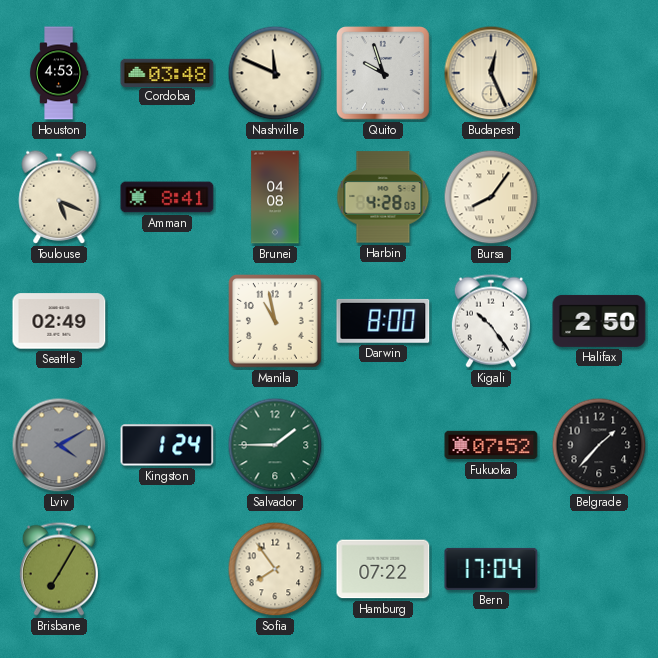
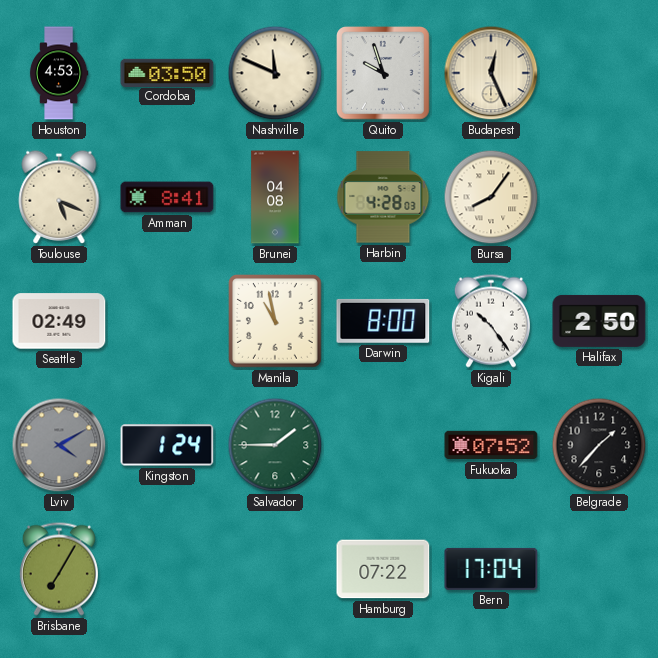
Cordoba: 03:48 -> 03:50
Sofia: 7:54 -> none
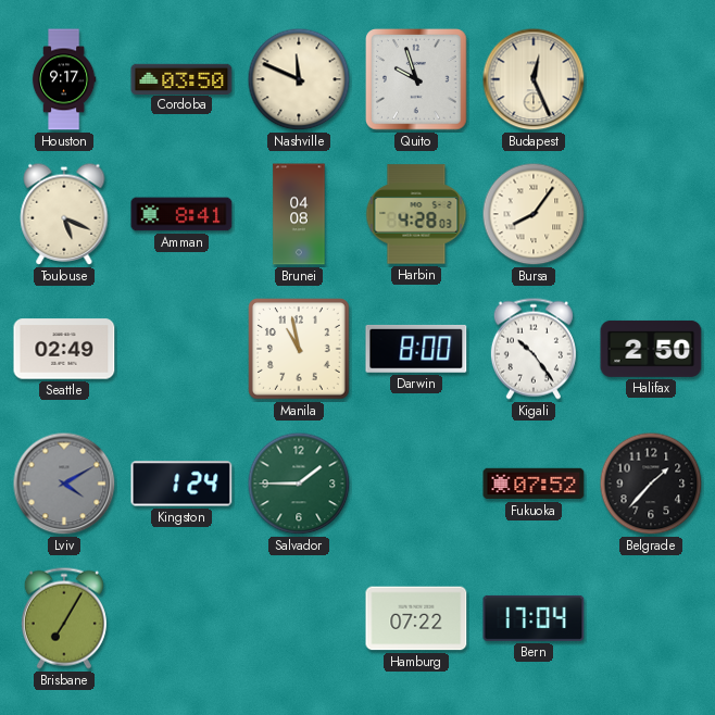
Houston: 4:53 -> 9:17
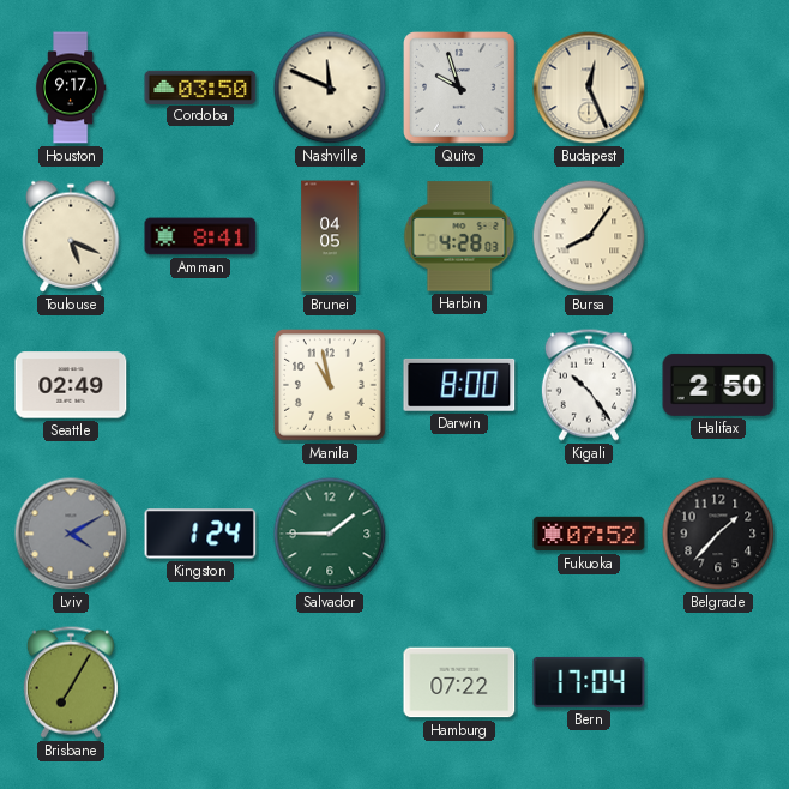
Brunei: 04:08 -> 04:05
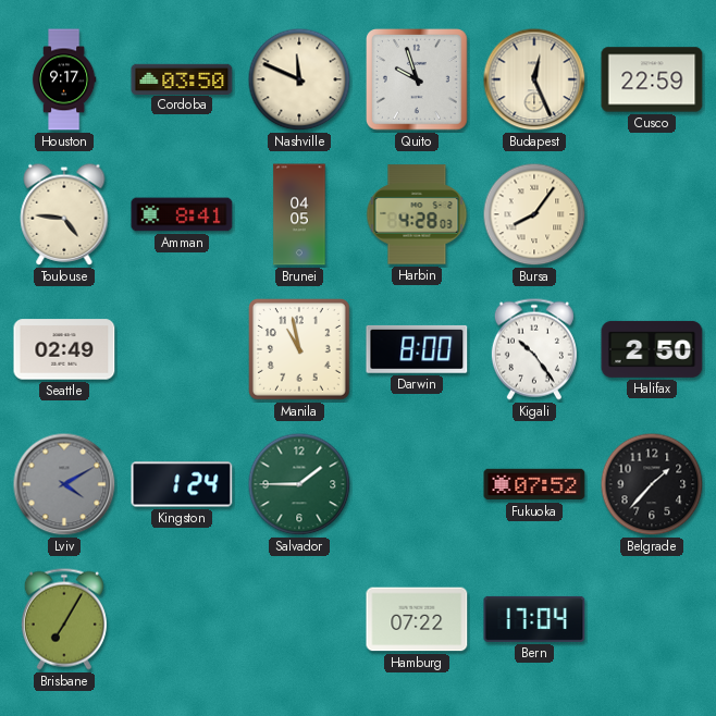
Cusco: none -> 22:59
Toulouse: 5:19 -> 4:46
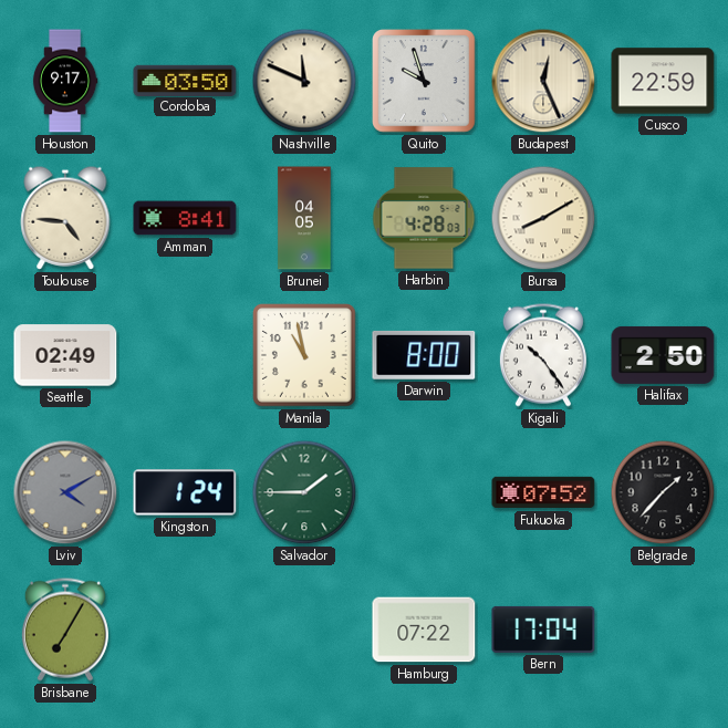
Bursa: 8:06 -> 8:10
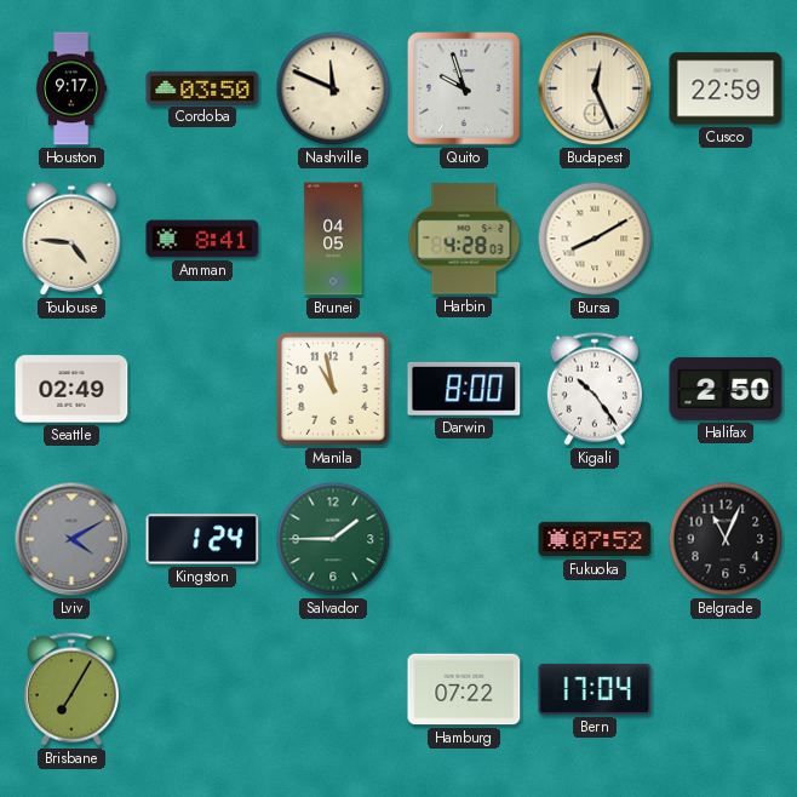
Belgrade: 1:37 -> 11:04
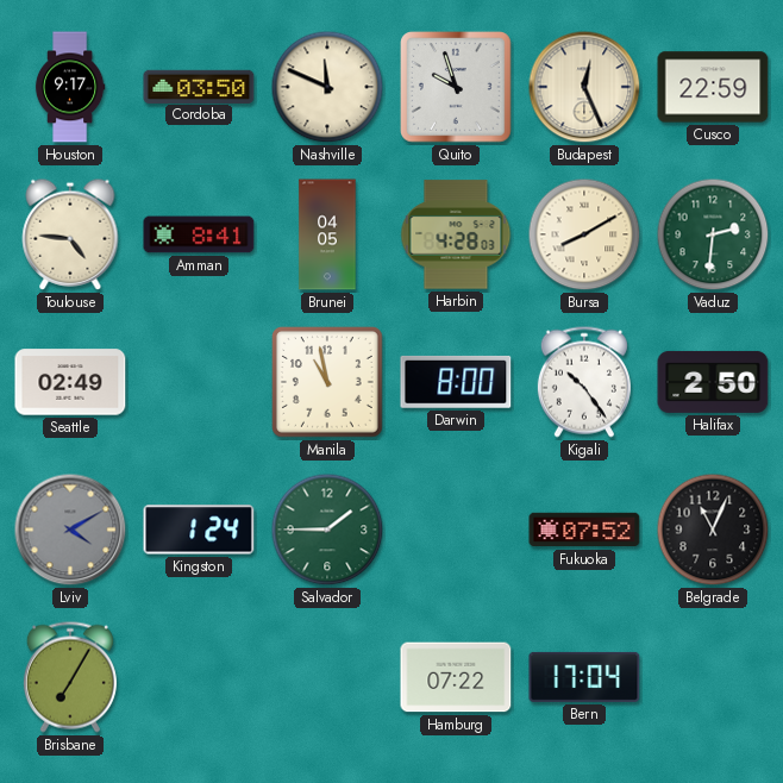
Vaduz: none -> 2:31
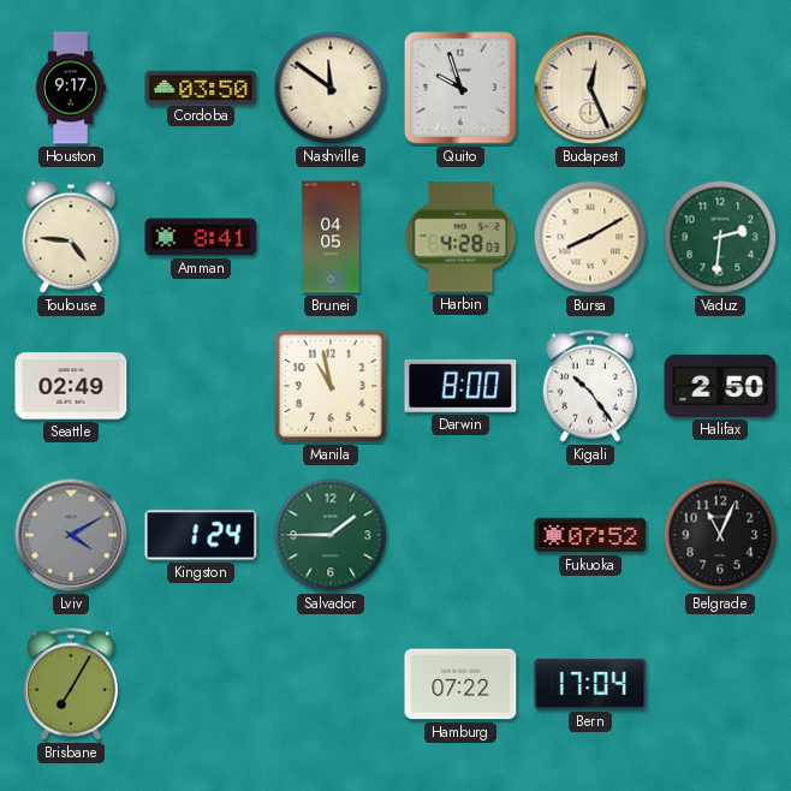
Nashville: 11:49 -> 11:51
Cusco: 22:59 -> none
